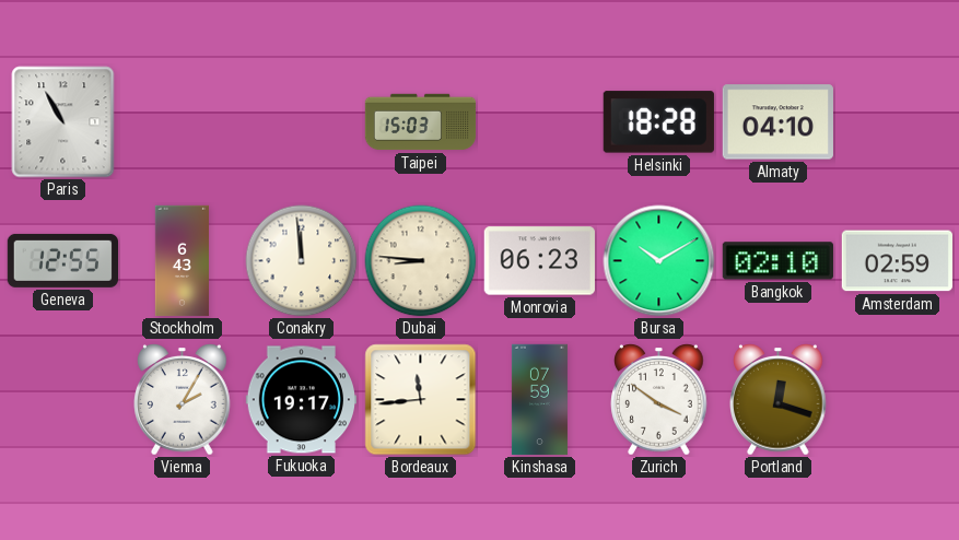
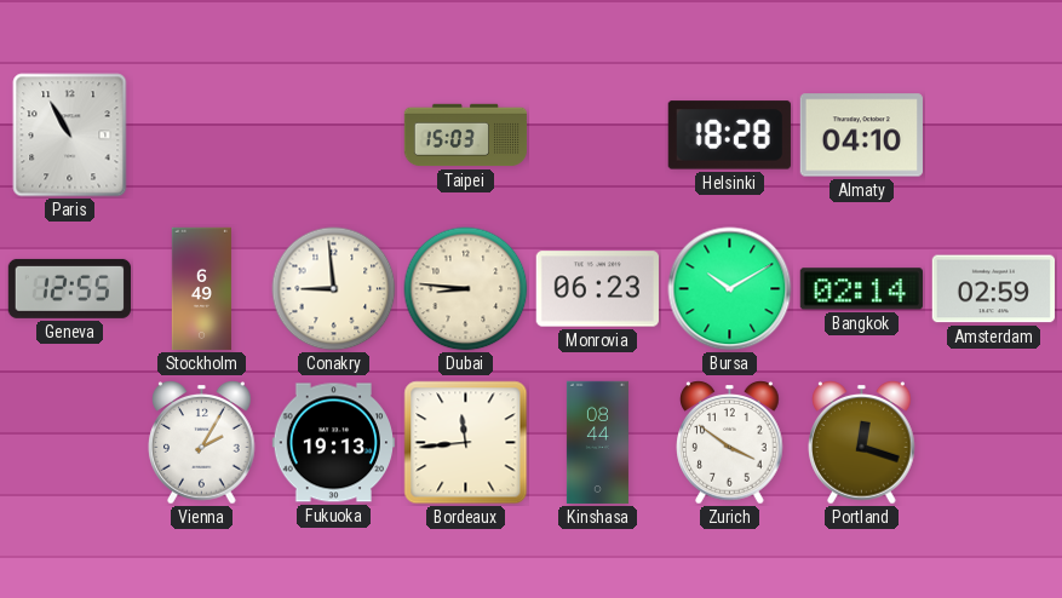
Stockholm: 6:43 -> 6:49
Conakry: 11:59 -> 8:59
Bangkok: 02:10 -> 02:14
Fukuoka: 19:17 -> 19:13
Kinshasa: 07:59 -> 08:44
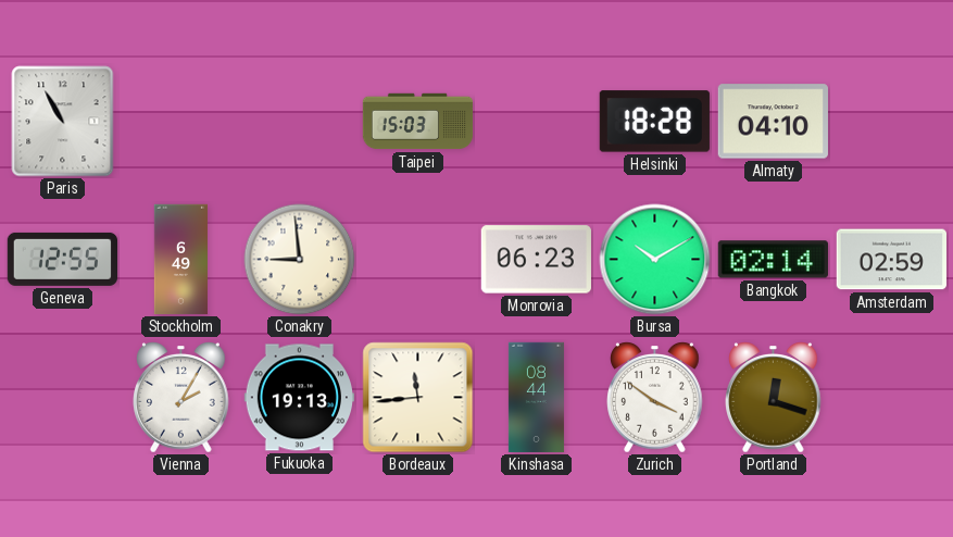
Dubai: 8:46 -> none
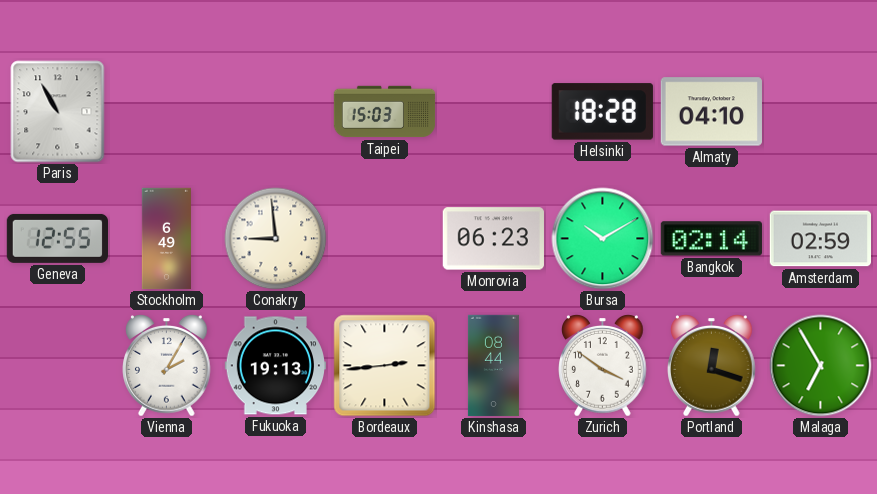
Bordeaux: 11:44 -> 2:44
Malaga: none -> 6:55
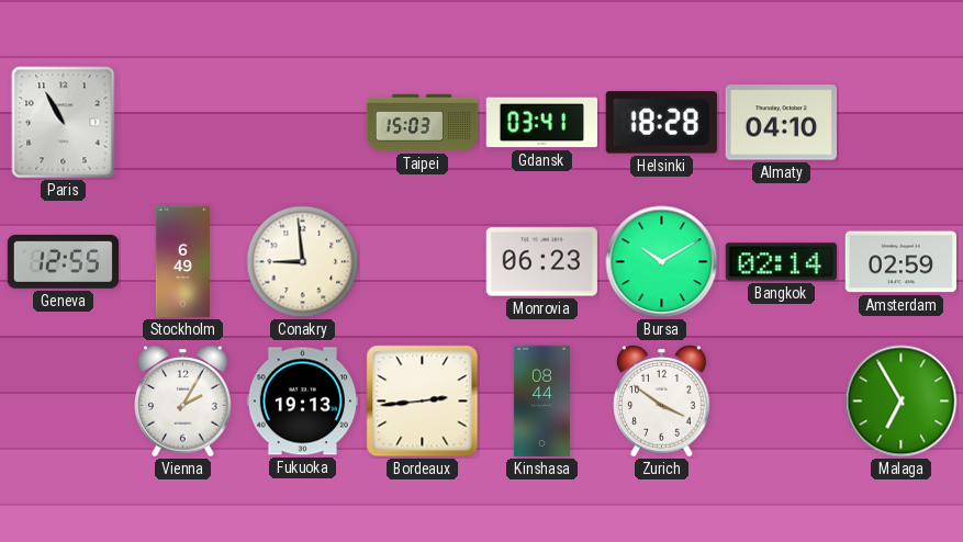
Gdansk: none -> 03:41
Portland: 12:18 -> none
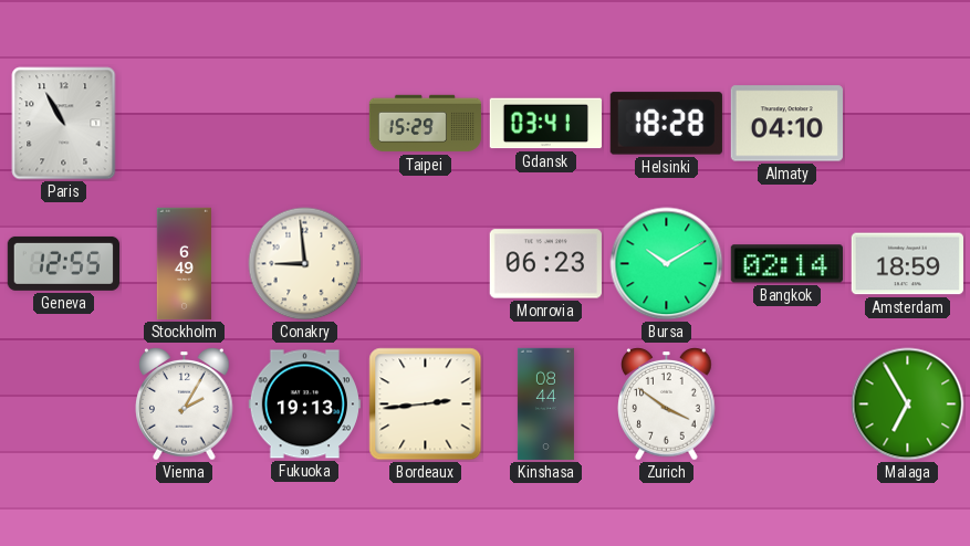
Taipei: 15:03 -> 15:29
Amsterdam: 02:59 -> 18:59
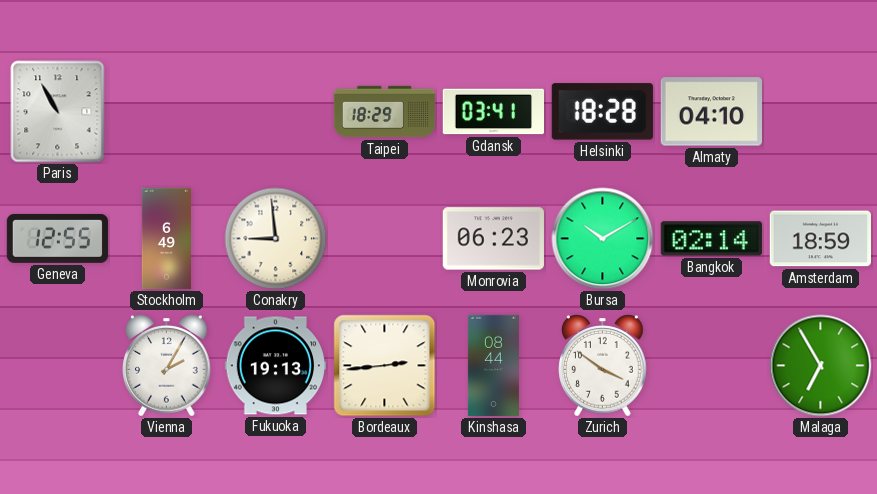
Taipei: 15:29 -> 18:29
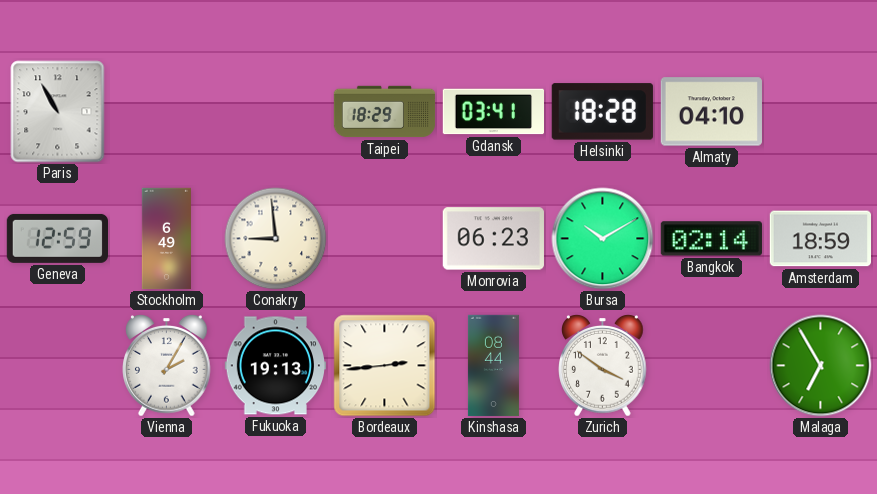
Geneva: 12:55 -> 12:59
